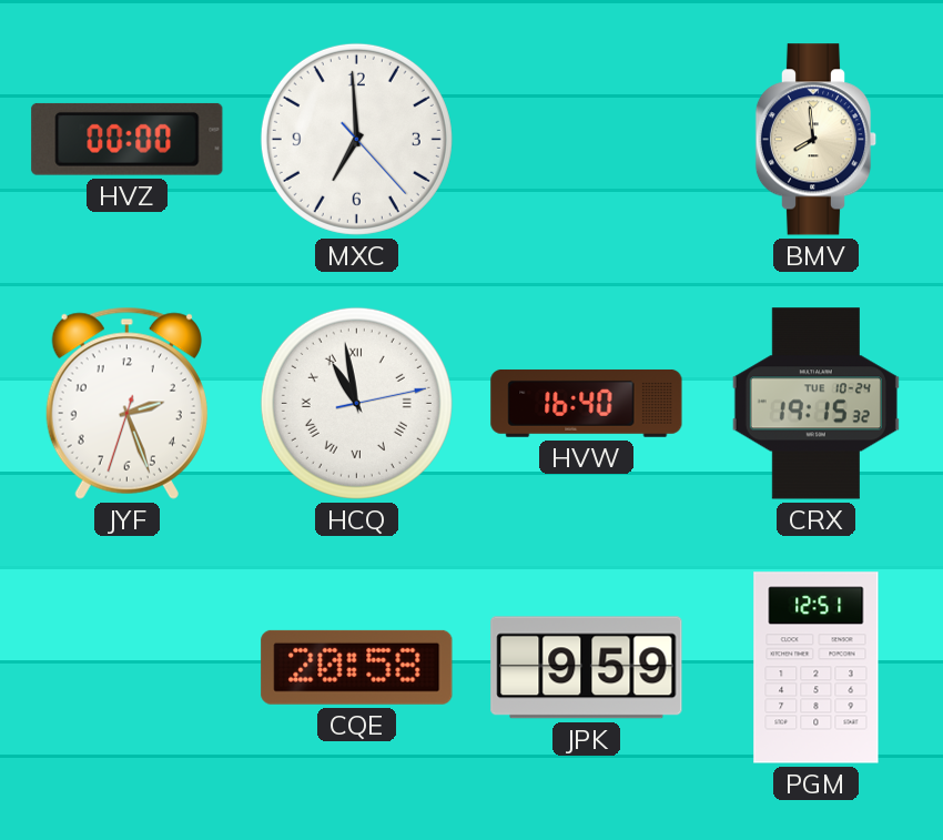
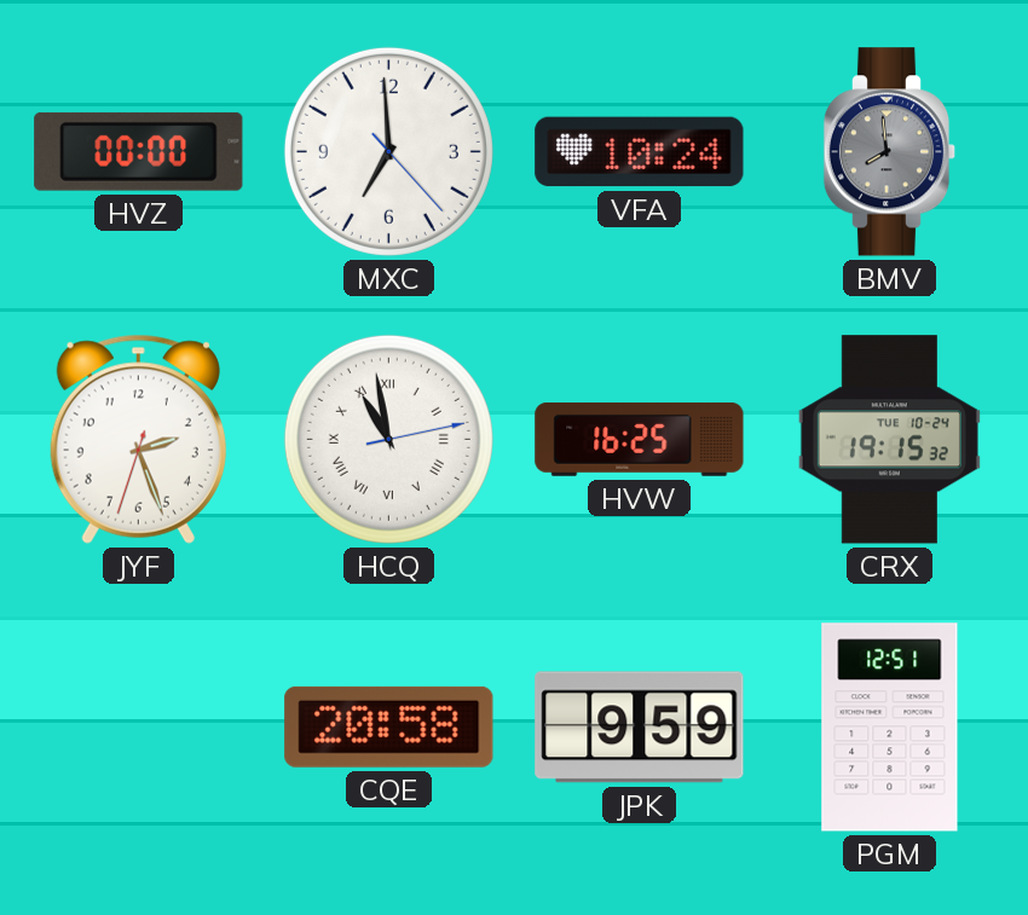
VFA: none -> 10:24
BMV dial: cream -> grey
HVW: 16:40 -> 16:25
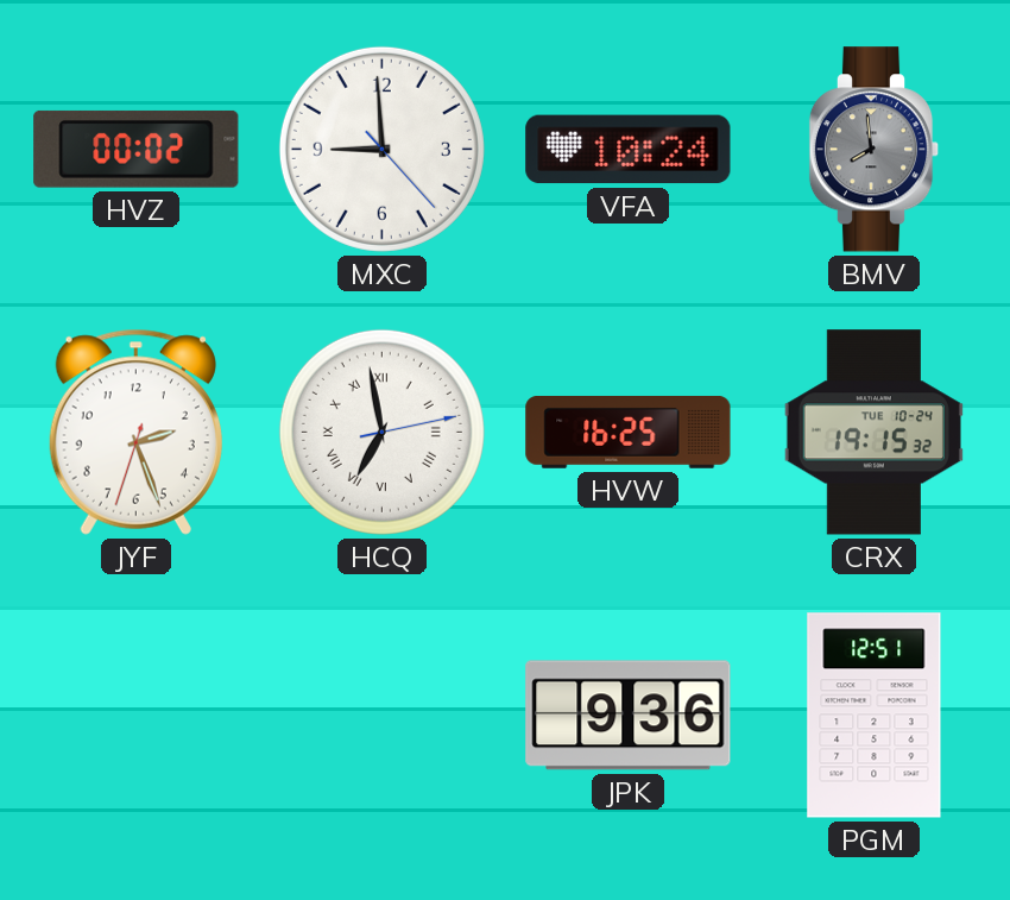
HVZ: 00:00 -> 00:02
MXC: 6:59 -> 8:59
HCQ: 10:58 -> 6:58
CQE: 20:58 -> none
JPK: 9:59 -> 9:36
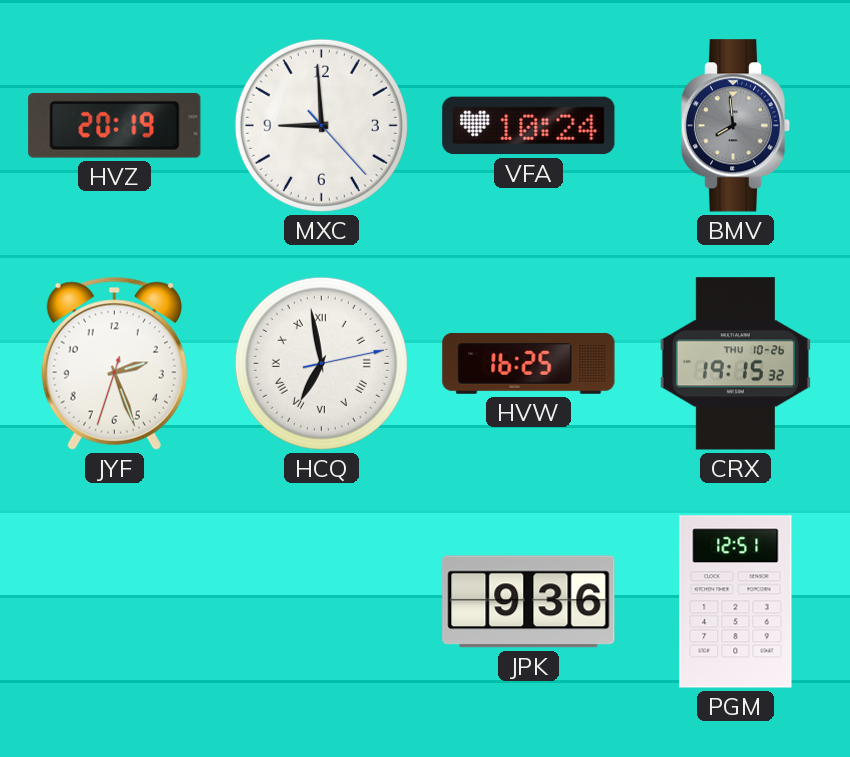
HVZ: 00:02 -> 20:19
CRX date: TUE 10-24 -> THU 10-26
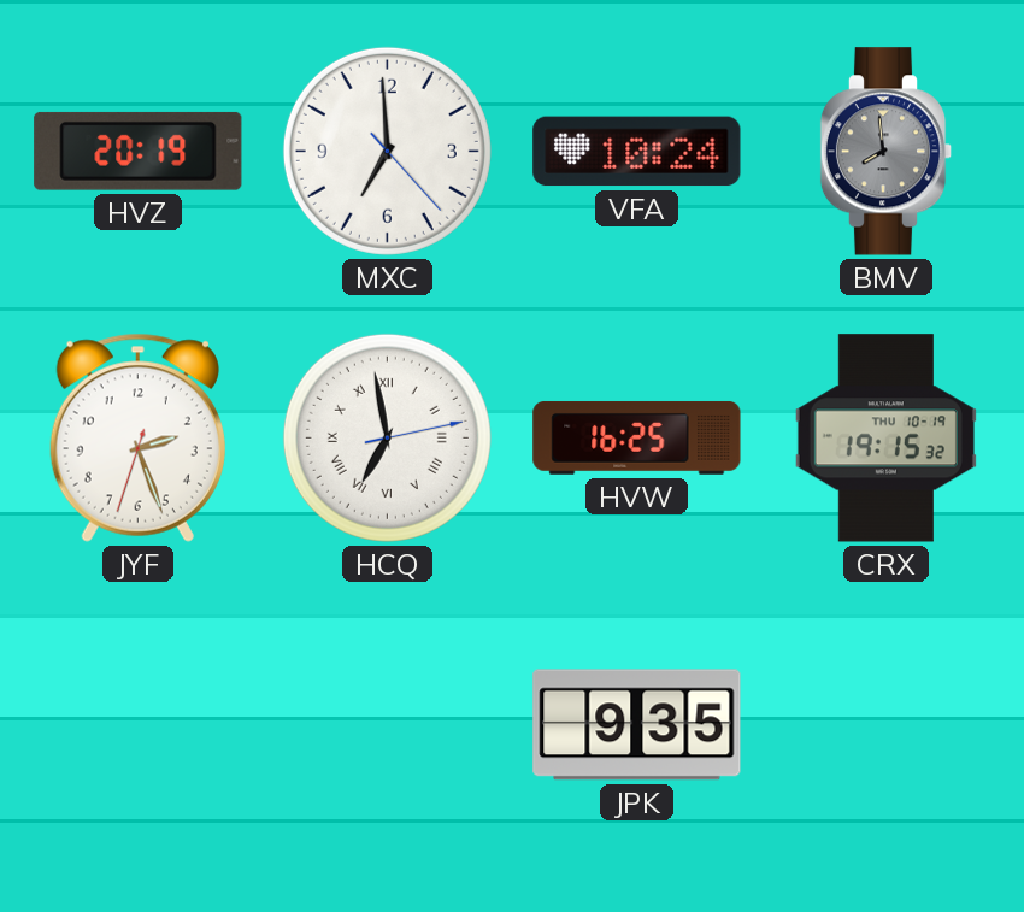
MXC: 8:59 -> 6:59
CRX date: THU 10-26 -> THU 10-19
JPK: 9:36 -> 9:35
PGM: 12:51 -> none
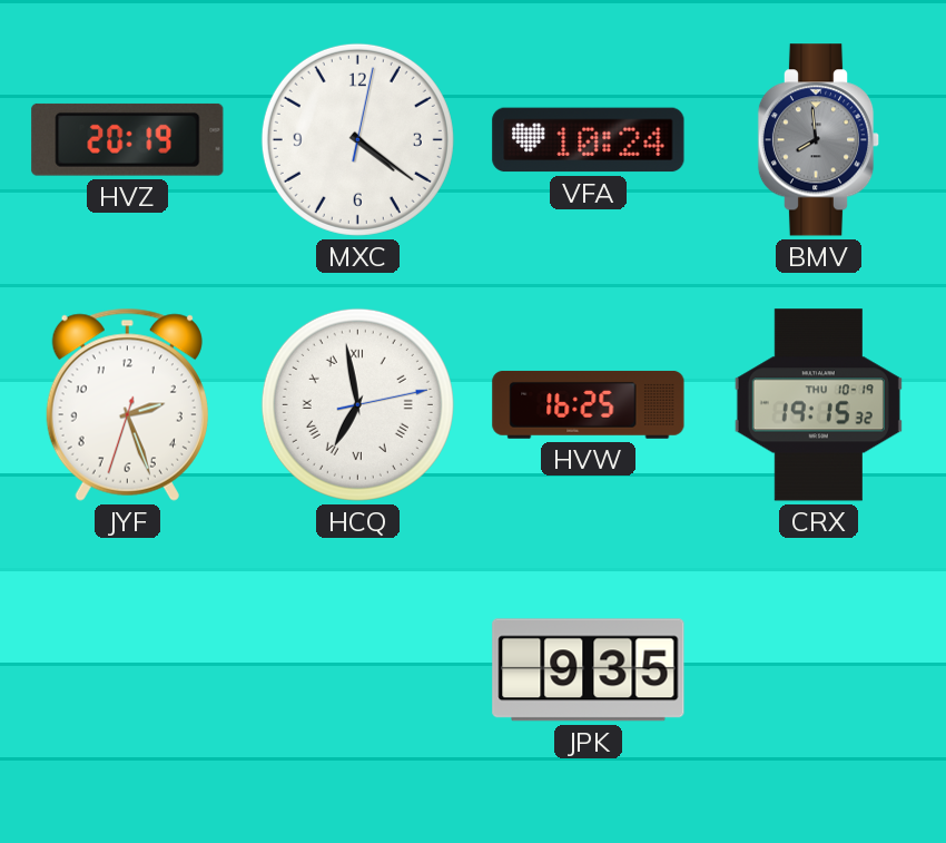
MXC: 6:59 -> 4:21
